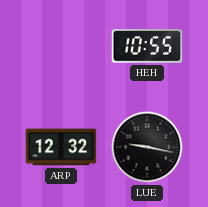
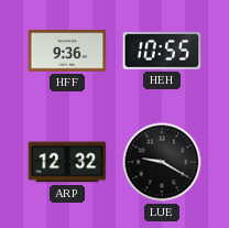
HFF: none -> 9:36
LUE: 9:17 -> 9:20
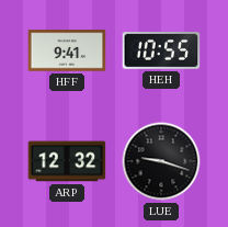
HFF: 9:36 -> 9:41
LUE: 9:20 -> 9:18
